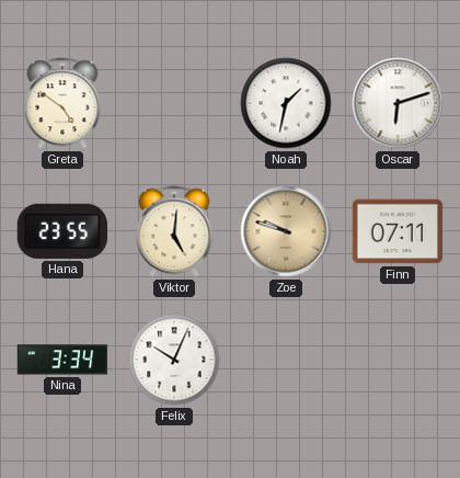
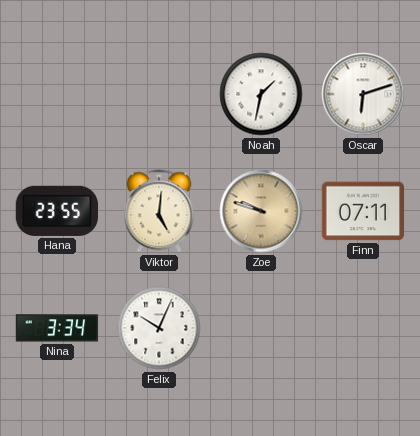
Greta: 4:51 -> none
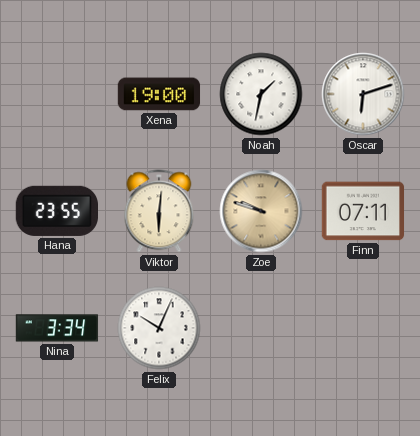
Xena: none -> 19:00
Viktor: 5:01 -> 6:01
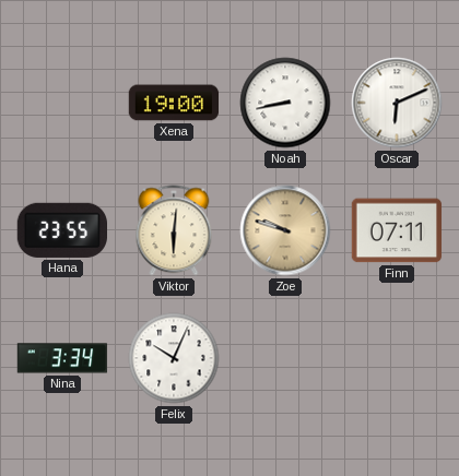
Noah: 1:32 -> 8:43
Oscar: 6:12 -> 6:11
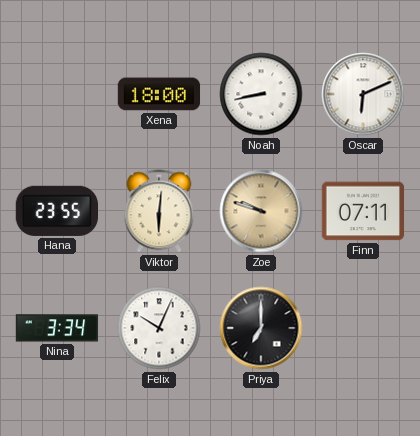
Xena: 19:00 -> 18:00
Priya: none -> 7:00
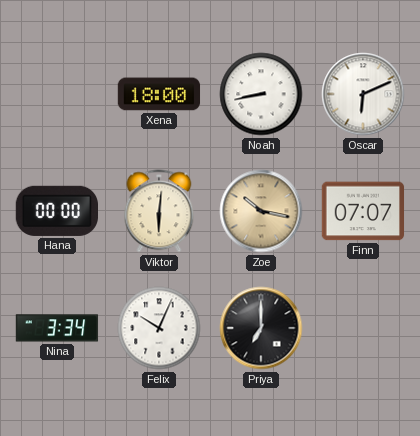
Hana: 23:55 -> 00:00
Zoe: 9:48 -> 10:17
Finn: 07:11 -> 07:07
